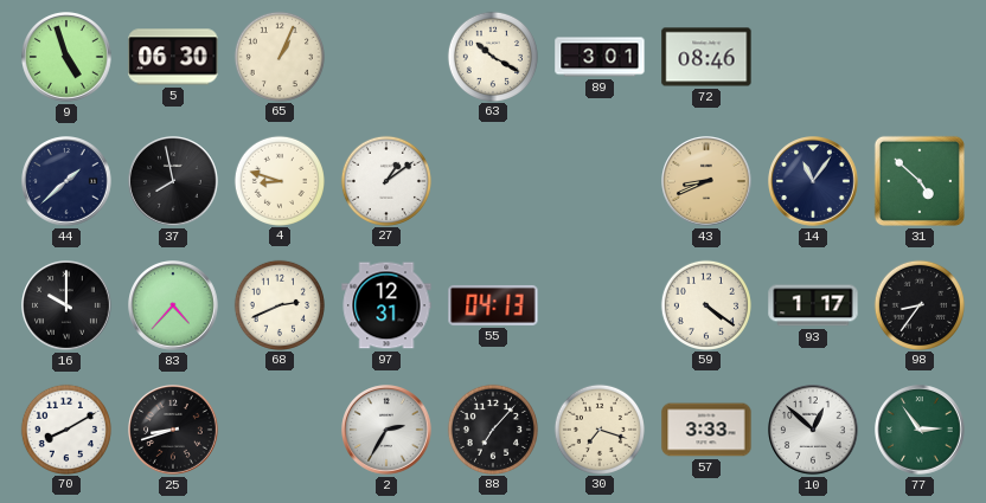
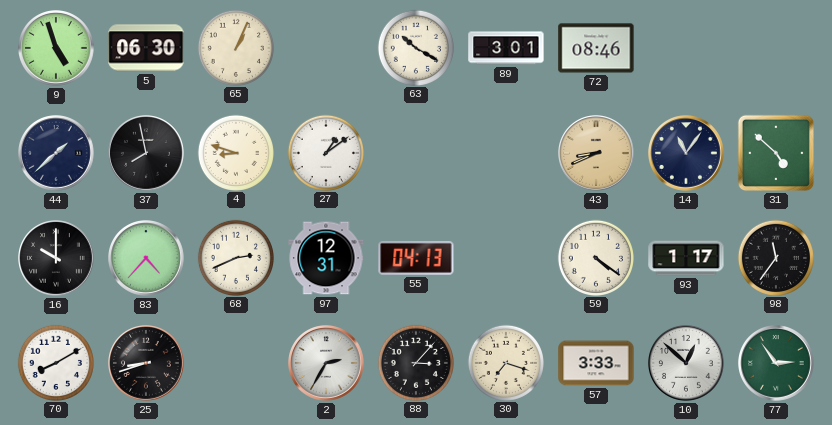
98: 8:36 -> 11:36
88: 7:07 -> 3:07
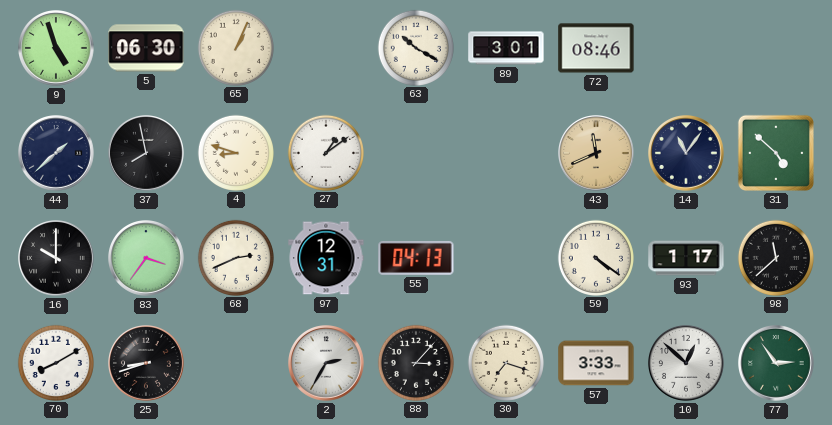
43: 8:41 -> 11:41
83: 4:37 -> 3:36
98: 11:36 -> 11:38
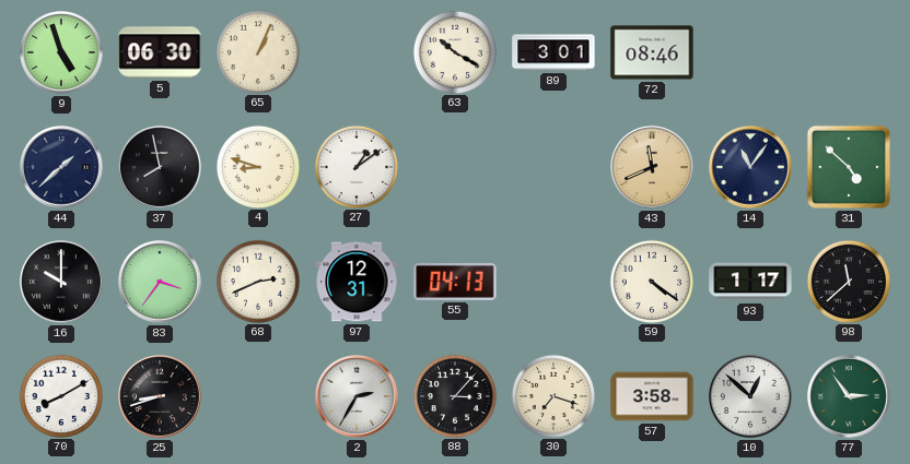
57: 3:33 -> 3:58
